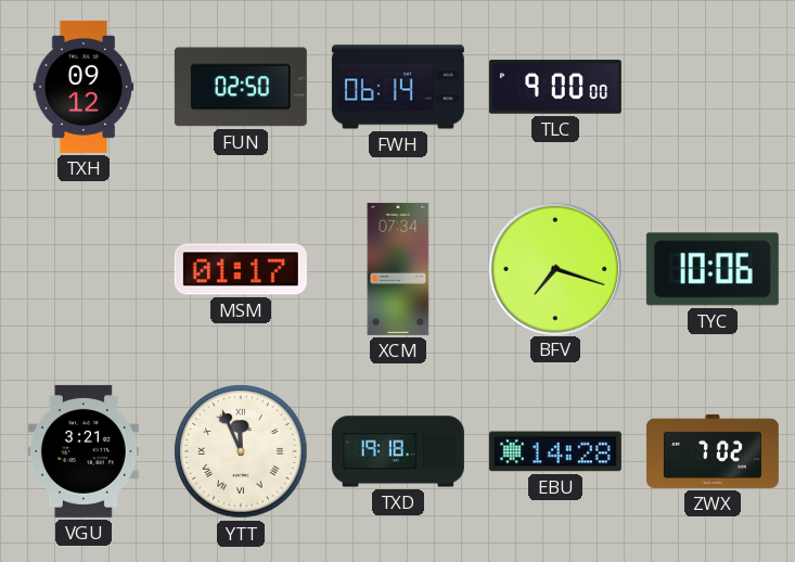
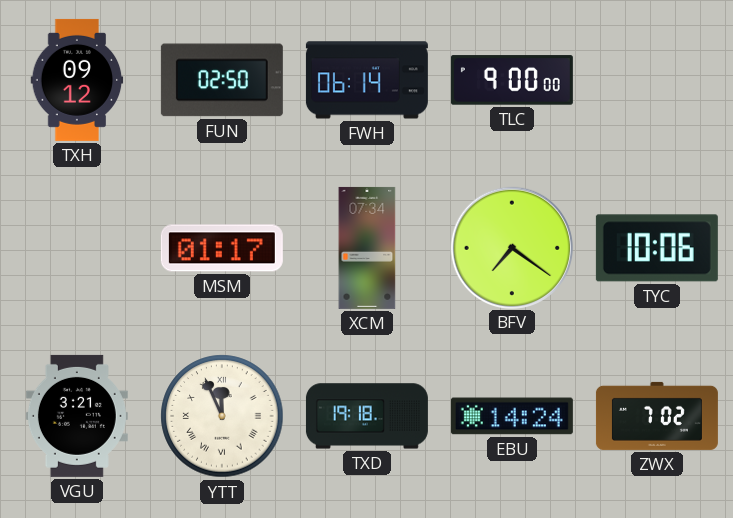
BFV: 7:18 -> 7:21
EBU: 14:28 -> 14:24
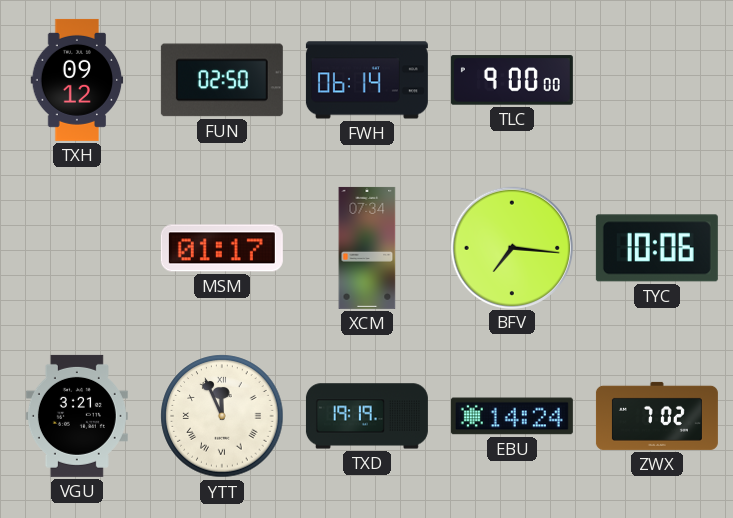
BFV: 7:21 -> 7:16
TXD: 19:18 -> 19:19
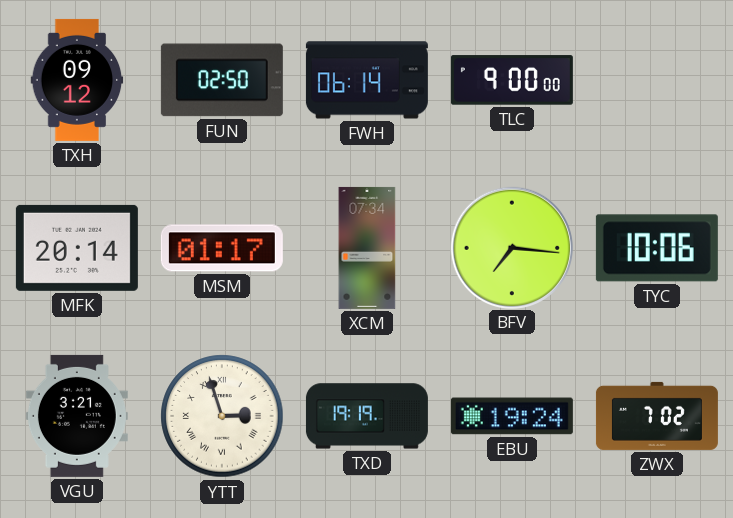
MFK: none -> 20:14
YTT: 11:56 -> 2:57
EBU: 14:24 -> 19:24
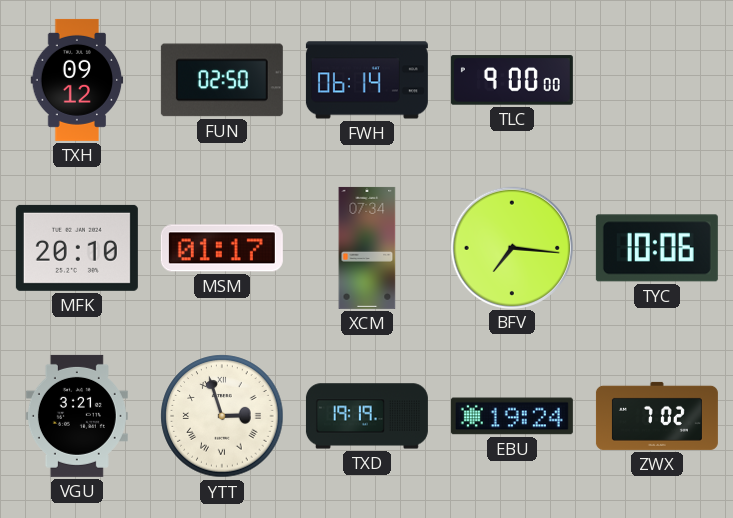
MFK: 20:14 -> 20:10
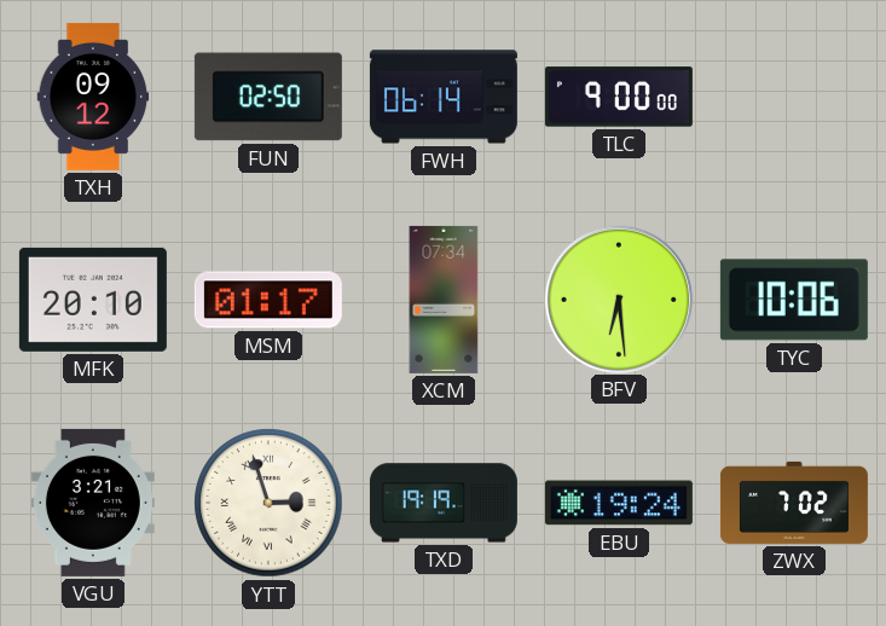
BFV: 7:16 -> 6:29
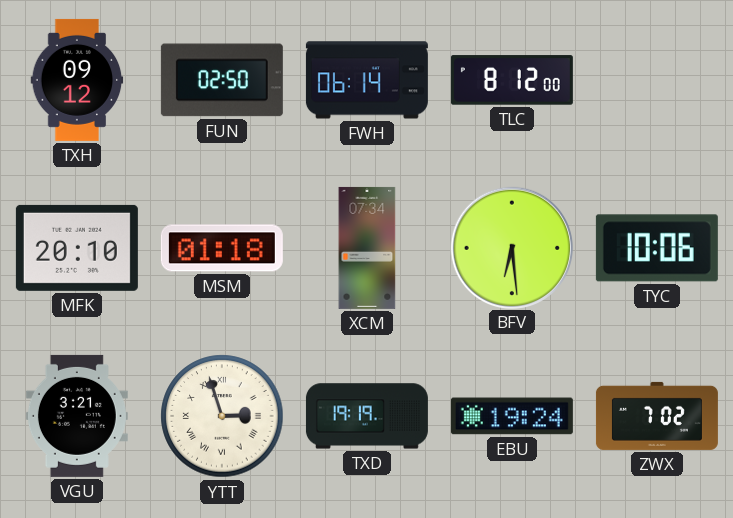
TLC: 9:00 -> 8:12
MSM: 01:17 -> 01:18
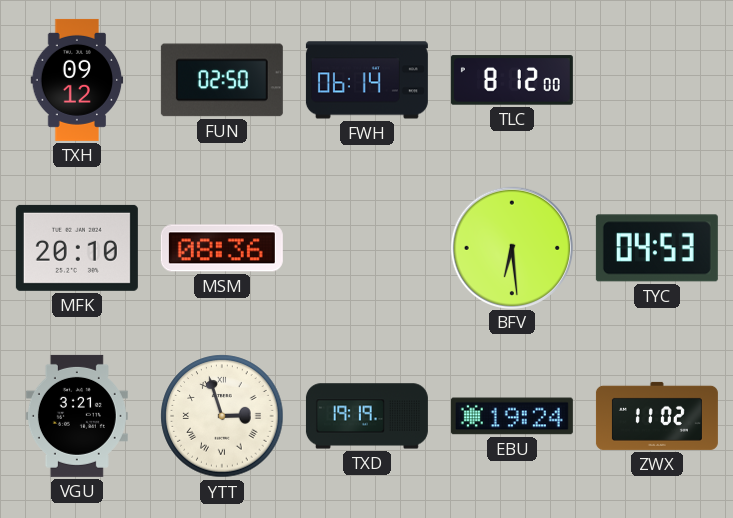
MSM: 01:18 -> 08:36
XCM: 07:34 -> none
TYC: 10:06 -> 04:53
ZWX: 7:02 -> 11:02
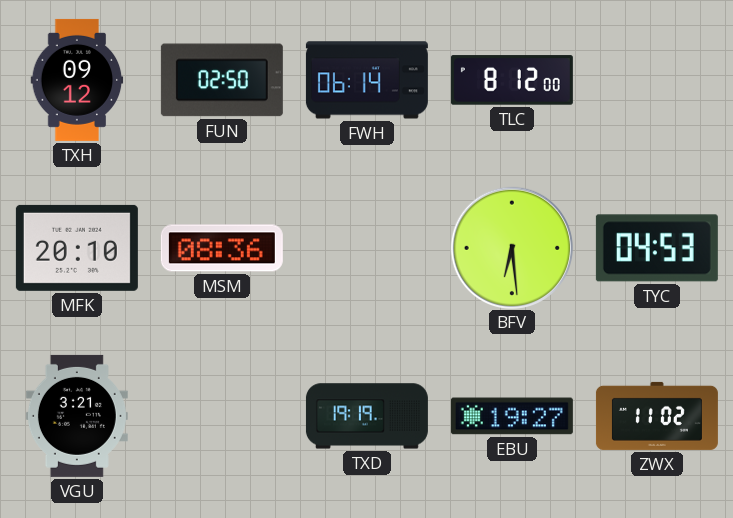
YTT: 2:57 -> none
EBU: 19:24 -> 19:27
